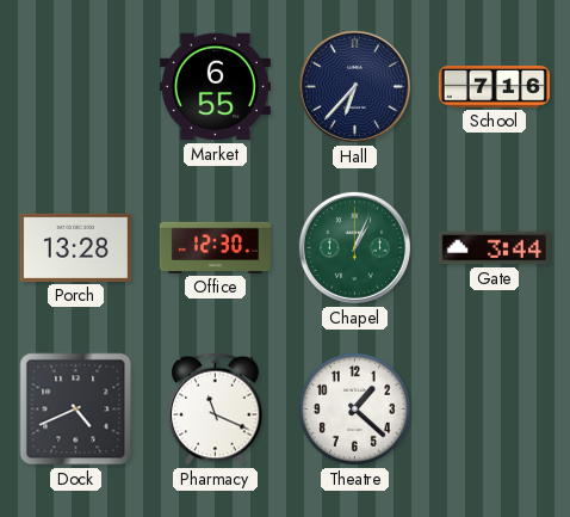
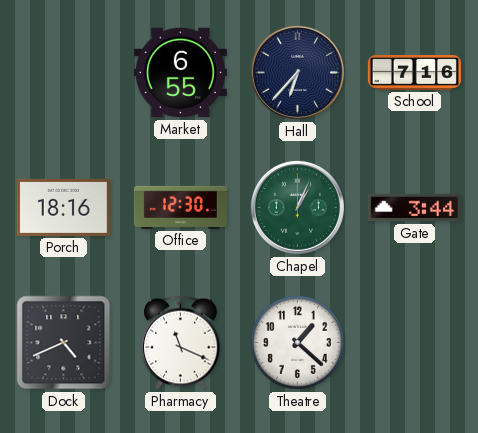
Porch: 13:28 -> 18:16
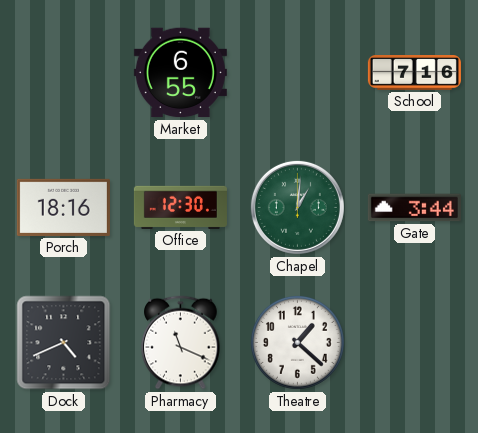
Hall: 6:37 -> none
Chapel: 1:04 -> 1:01
